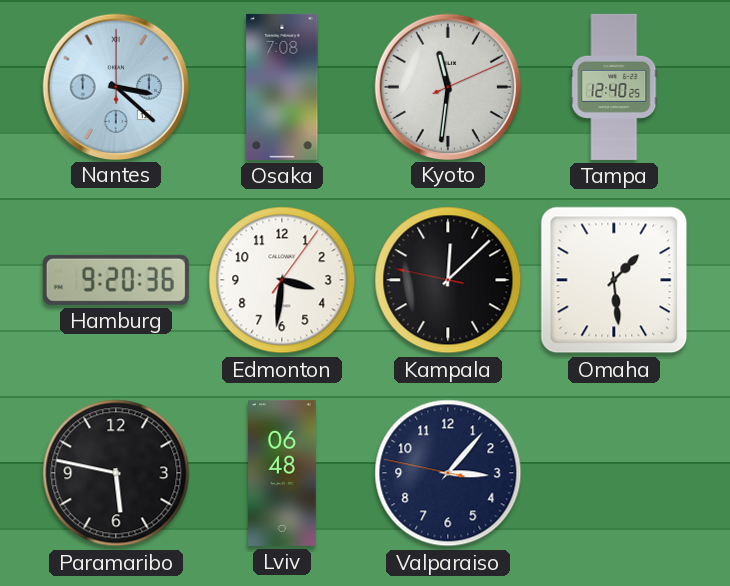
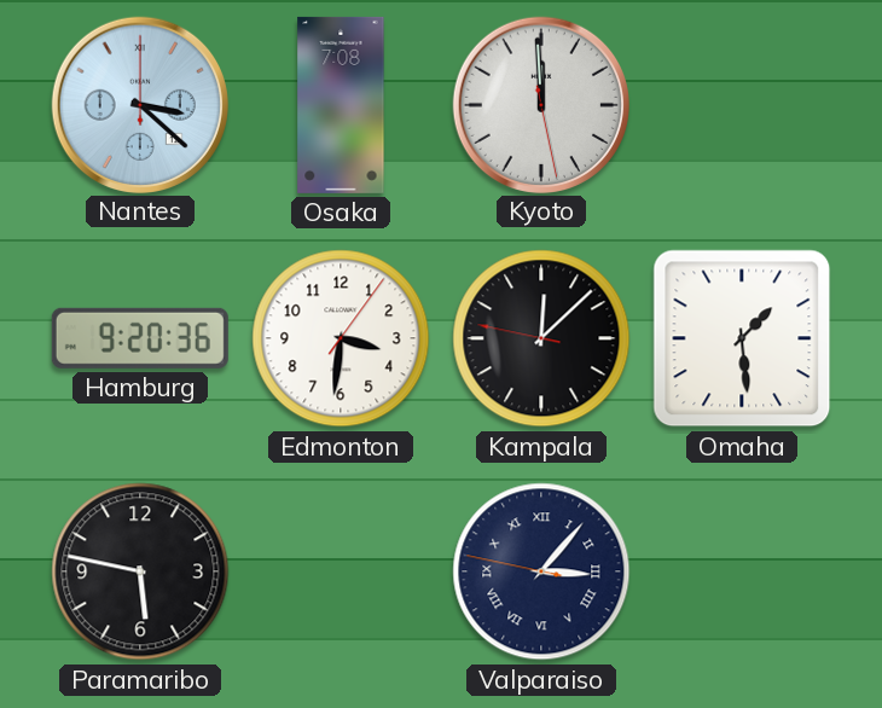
Kyoto: 11:31 -> 11:59
Tampa: 12:40 -> none
Lviv: 06:48 -> none
Valparaiso numerals: Arabic -> Roman
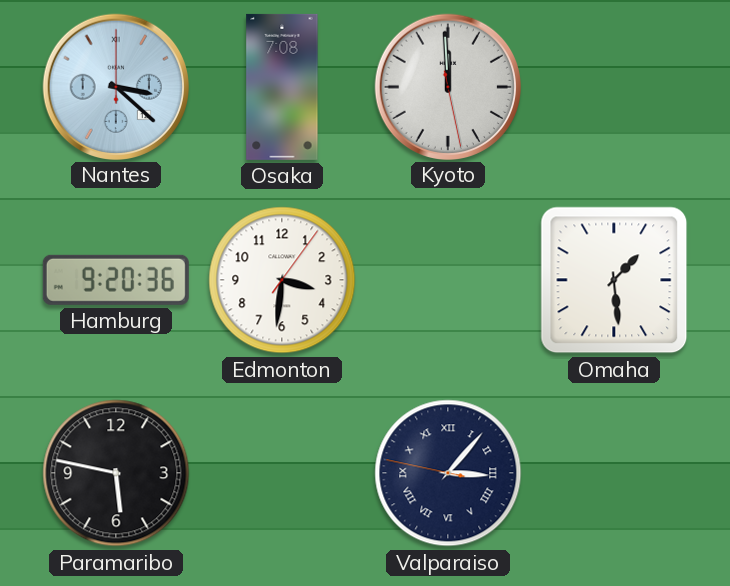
Kampala: 12:07 -> none
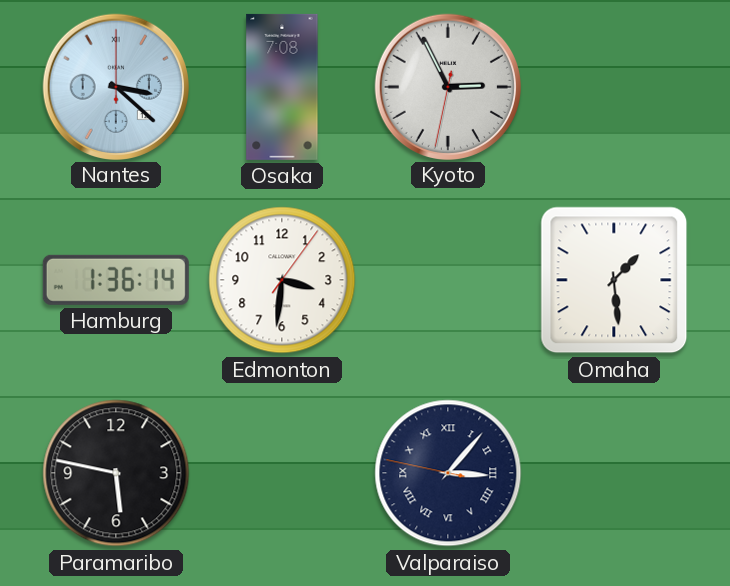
Kyoto: 11:59 -> 2:55
Hamburg: 9:20 -> 1:36
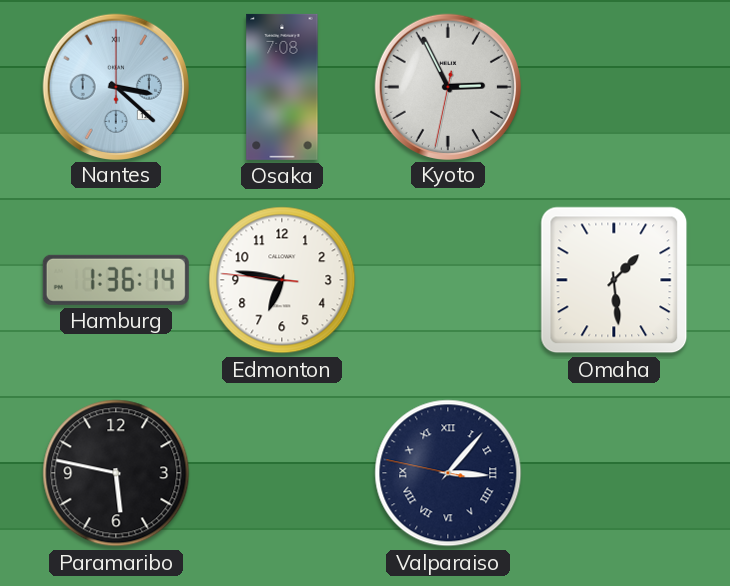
Edmonton: 3:31 -> 6:46
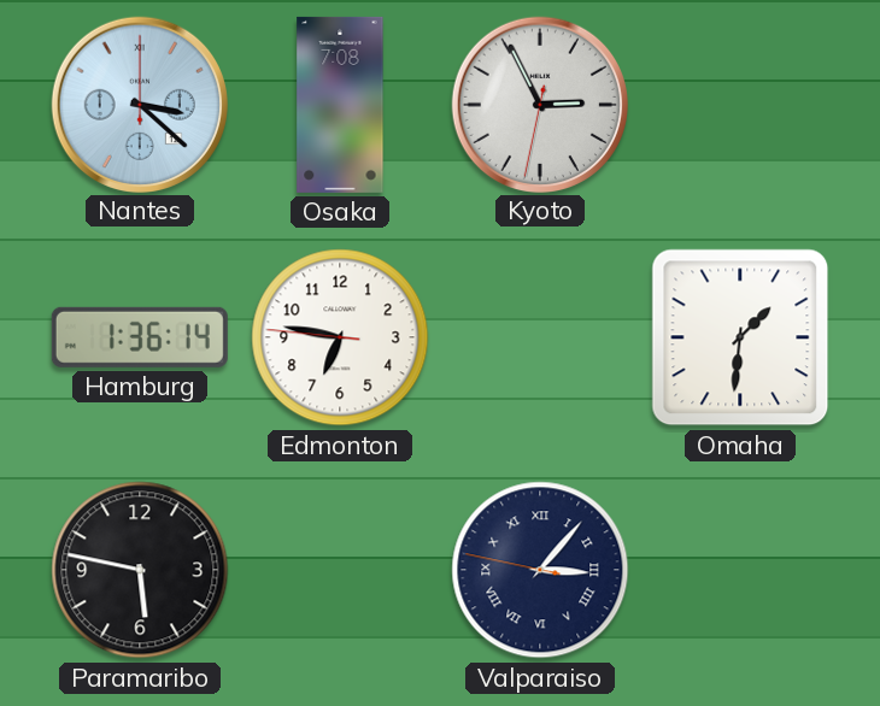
Omaha: 1:29 -> 1:31
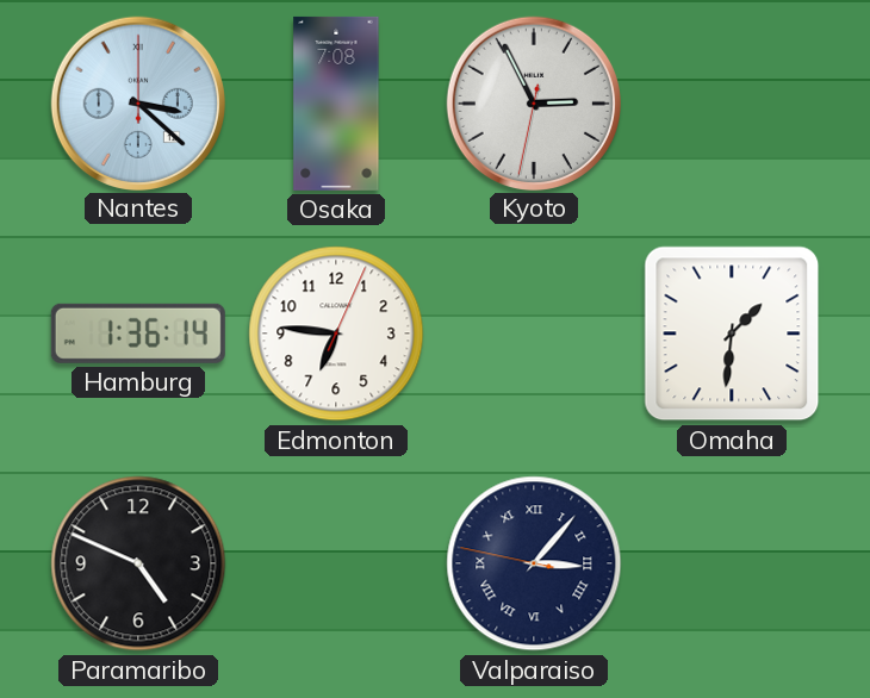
Edmonton: 6:46:46 -> 6:46:04
Paramaribo: 5:47 -> 4:49
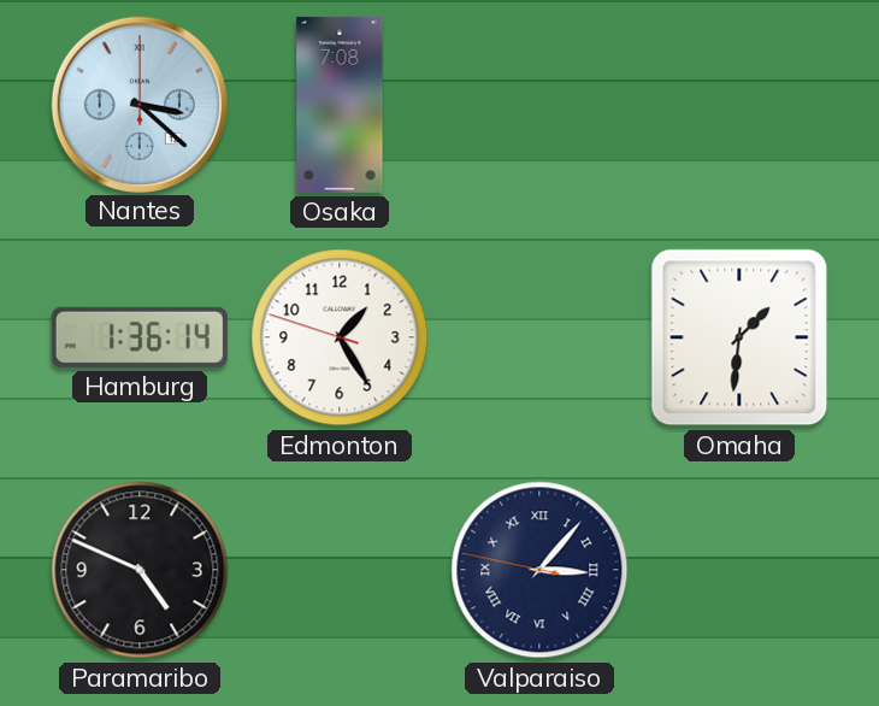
Kyoto: 2:55 -> none
Edmonton: 6:46 -> 1:24
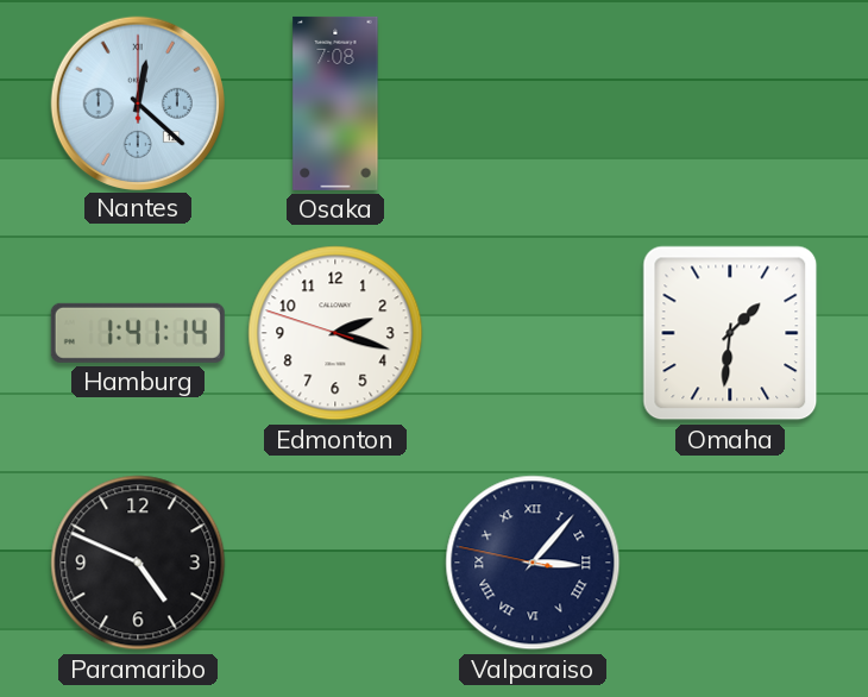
Nantes: 3:22 -> 12:22
Hamburg: 1:36 -> 1:41
Edmonton: 1:24 -> 2:17
